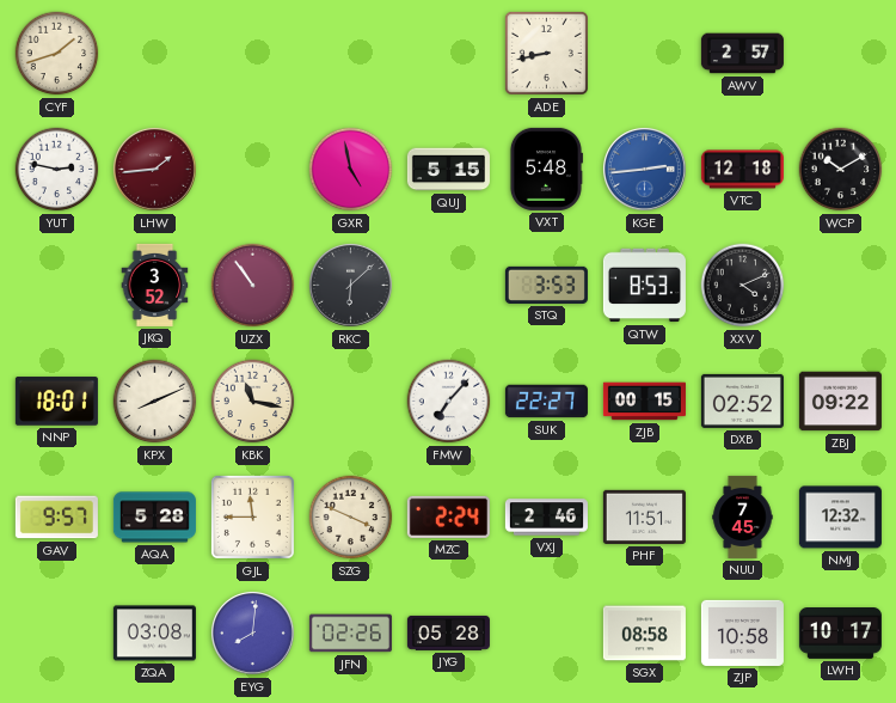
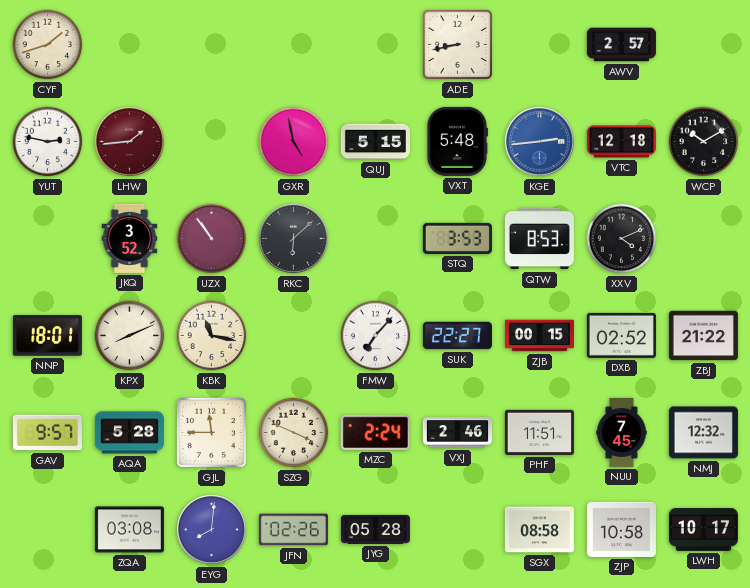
ZBJ: 09:22 -> 21:22
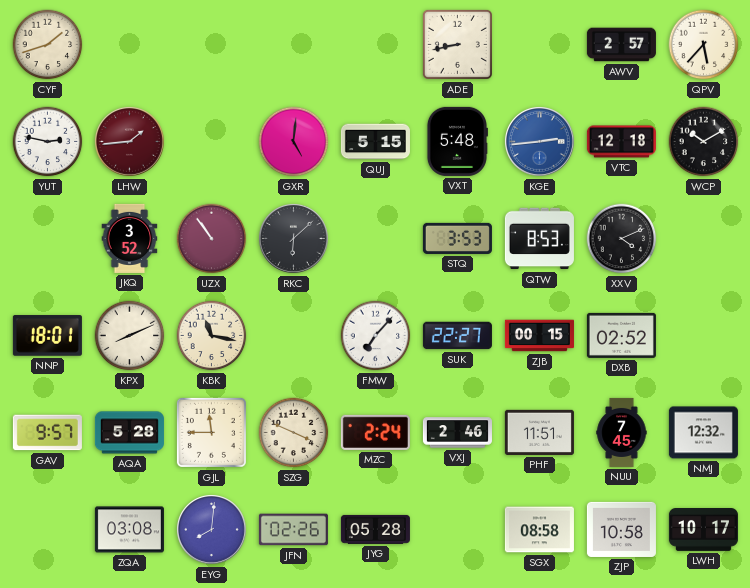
QPV: none -> 5:37
GXR: 4:58 -> 5:01
ZBJ: 21:22 -> none
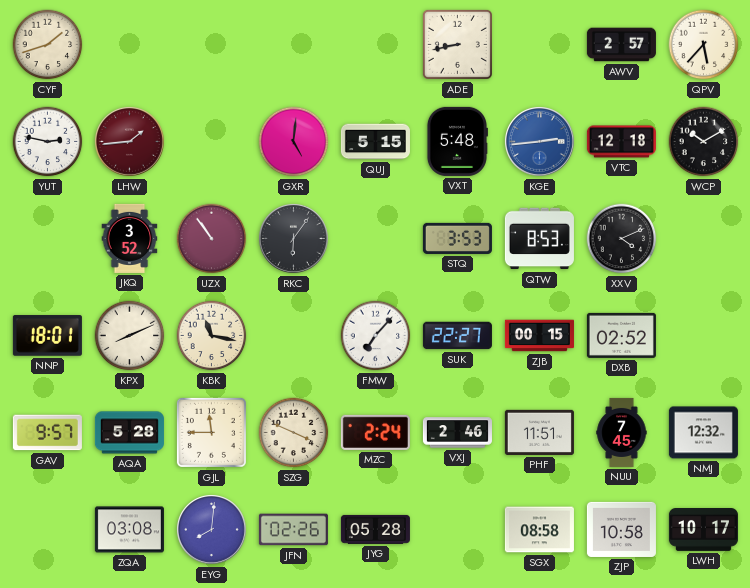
RKC: 6:08 -> 6:06
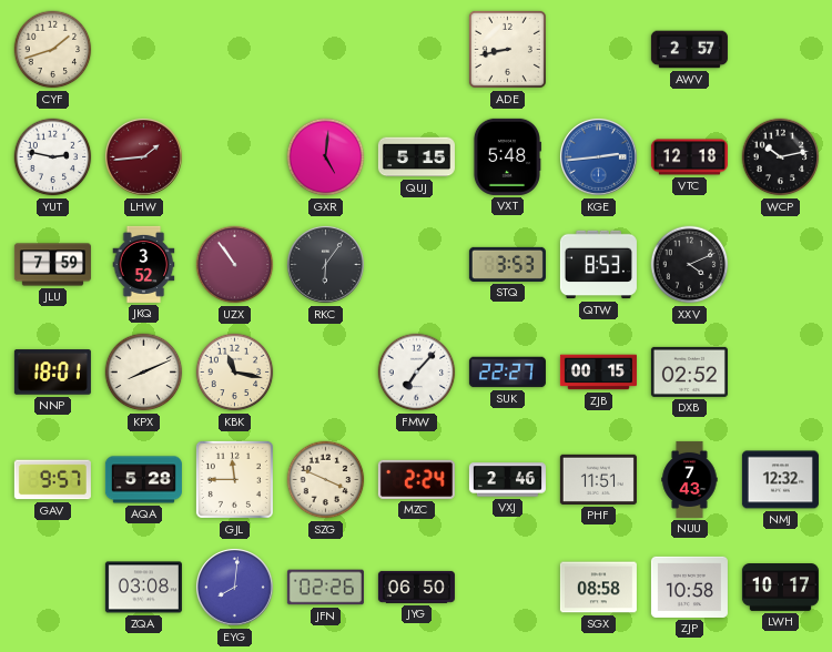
QPV: 5:37 -> none
WCP: 10:10 -> 10:13
JLU: none -> 7:59
NUU: 7:45 -> 7:43
JYG: 05:28 -> 06:50
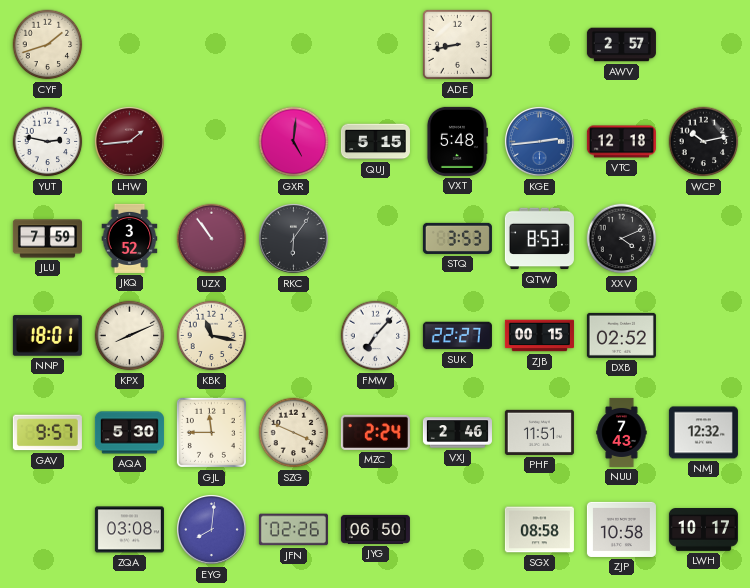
AQA: 5:28 -> 5:30
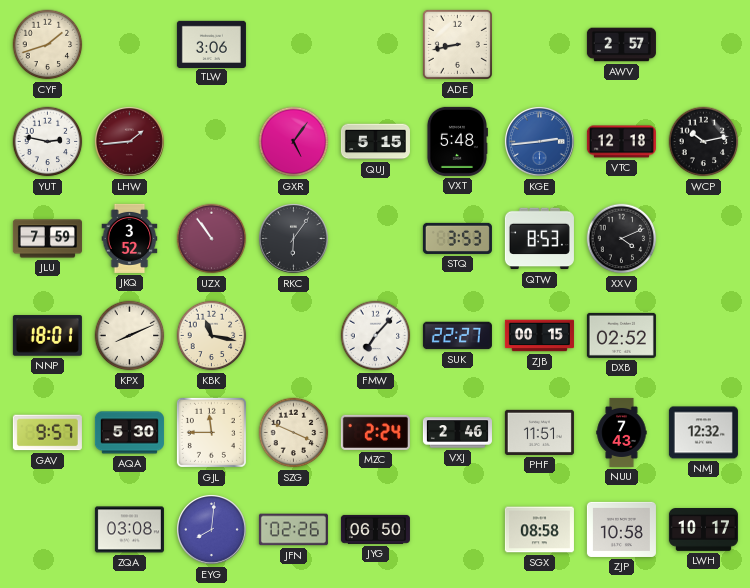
TLW: none -> 3:06
GXR: 5:01 -> 5:06
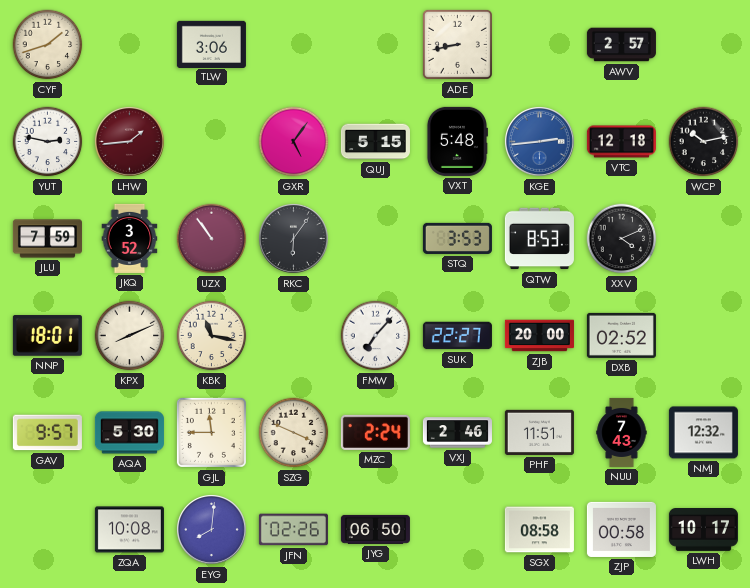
ZJB: 00:15 -> 20:00
ZQA: 03:08 -> 10:08
ZJP: 10:58 -> 00:58
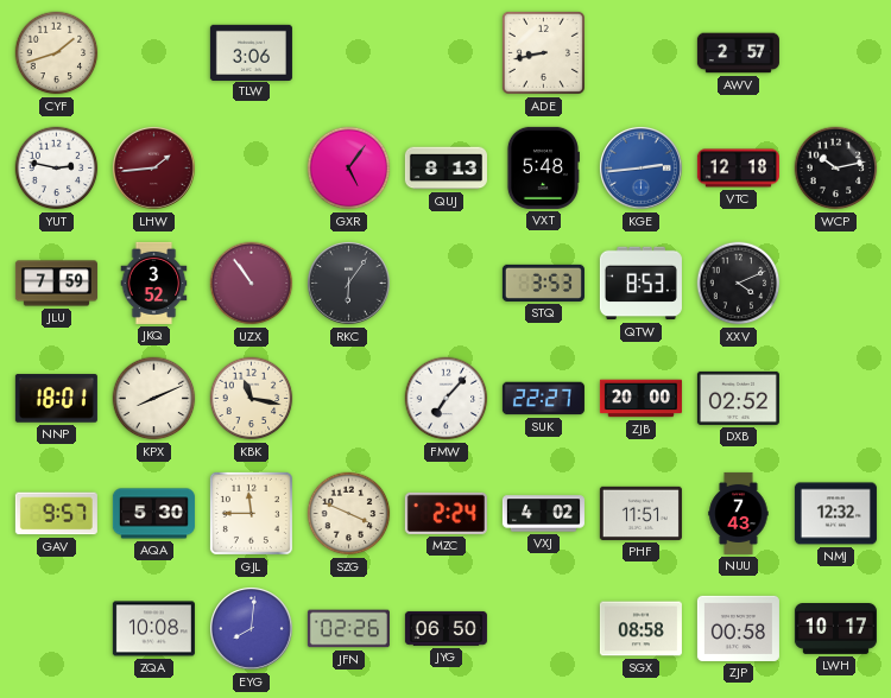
QUJ: 5:15 -> 8:13
VXJ: 2:46 -> 4:02
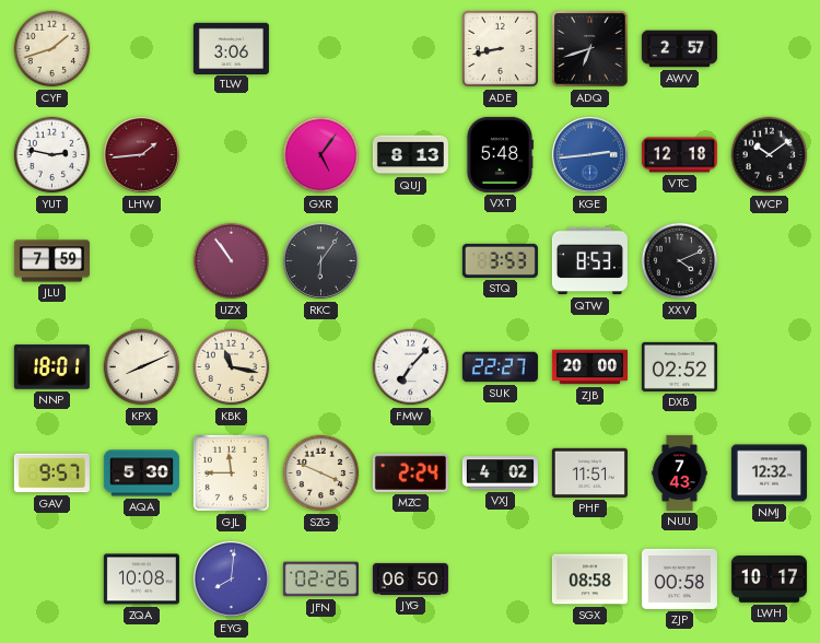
ADQ: none -> 6:42
WCP: 10:13 -> 10:09
JKQ: 3:52 -> none
